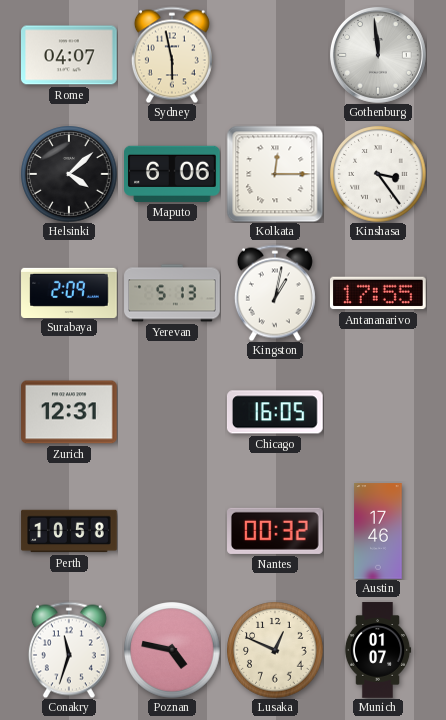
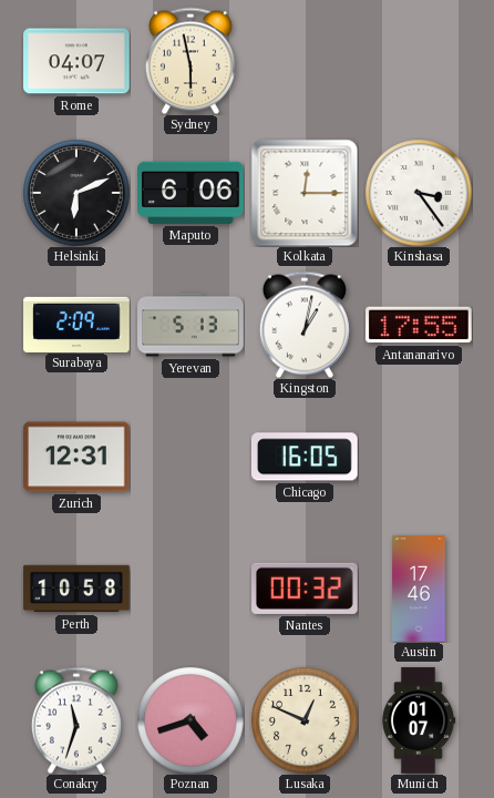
Gothenburg: 11:59 -> none
Helsinki: 4:08 -> 6:11
Poznan: 4:47 -> 4:42
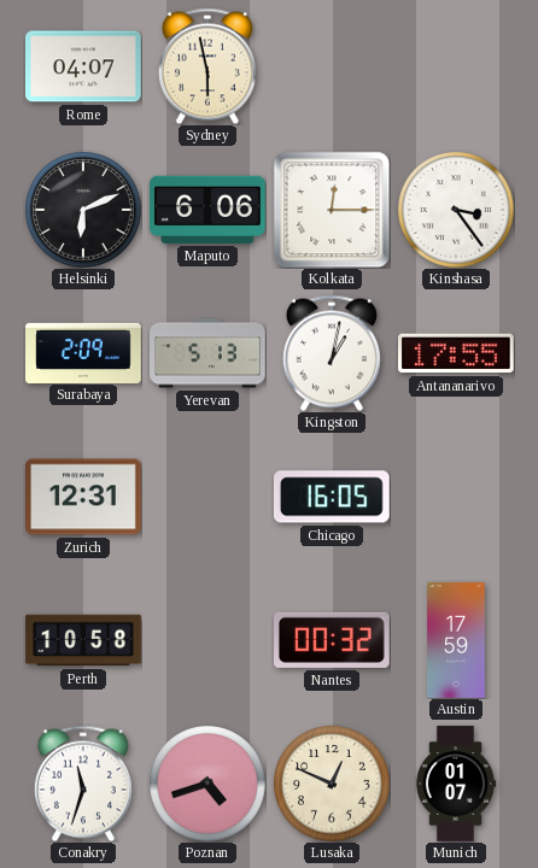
Austin: 17:46 -> 17:59
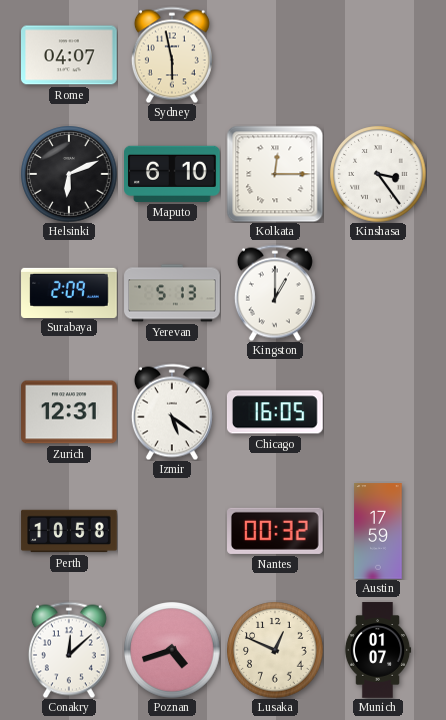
Maputo: 6:06 -> 6:10
Kingston: 1:02 -> 1:00
Antananarivo: 17:55 -> none
Izmir: none -> 5:21
Conakry: 11:33 -> 12:08
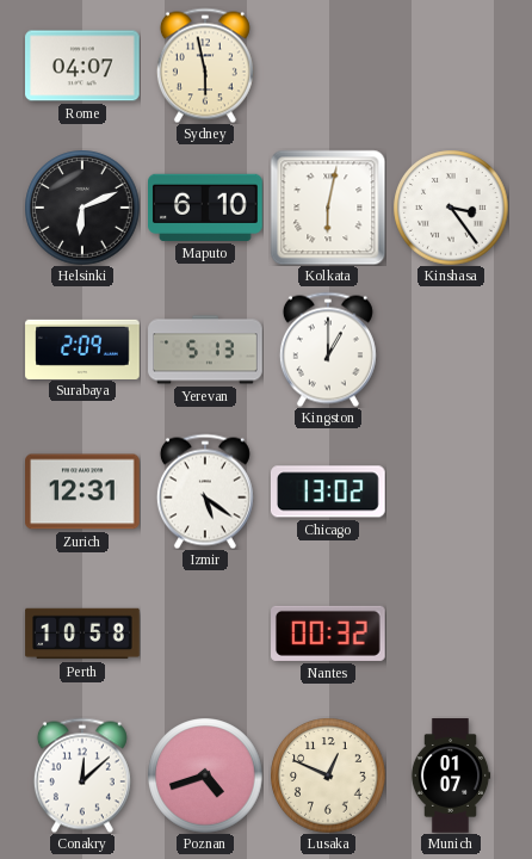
Kolkata: 12:15 -> 6:02
Chicago: 16:05 -> 13:02
Austin: 17:59 -> none
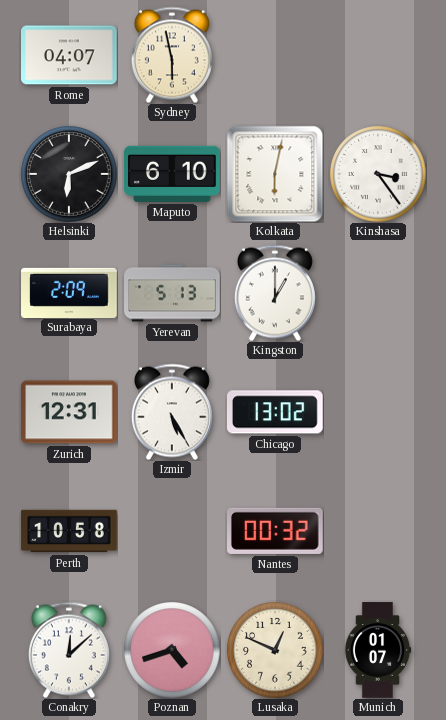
Izmir: 5:21 -> 5:25
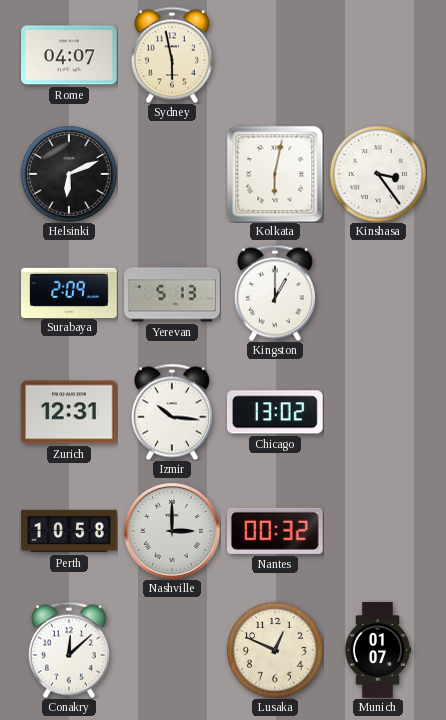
Maputo: 6:10 -> none
Izmir: 5:25 -> 10:16
Nashville: none -> 3:00
Poznan: 4:42 -> none
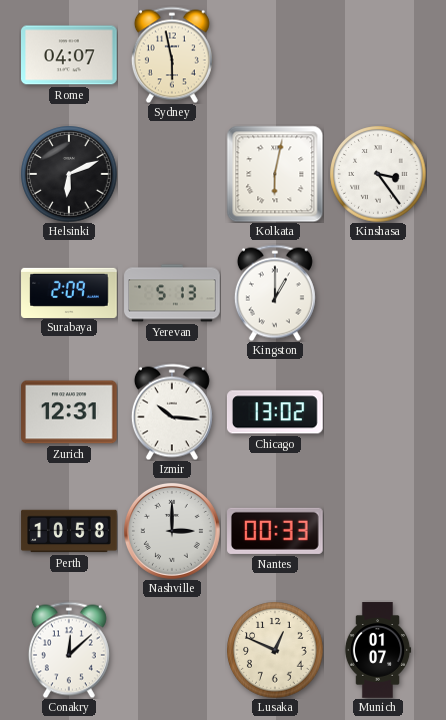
Nantes: 00:32 -> 00:33
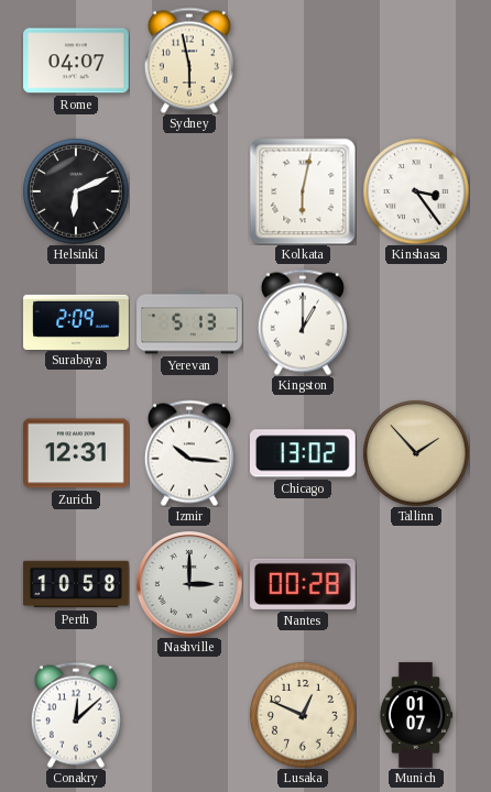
Tallinn: none -> 1:53
Nantes: 00:33 -> 00:28
